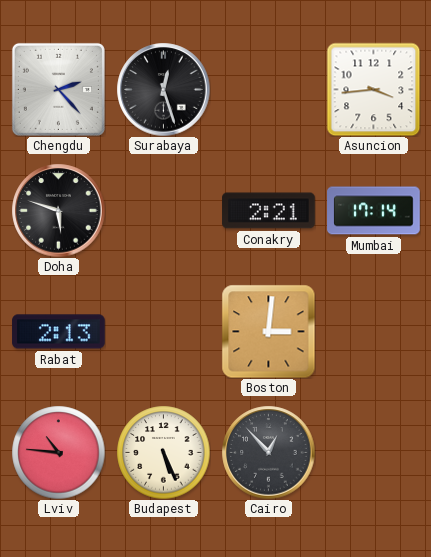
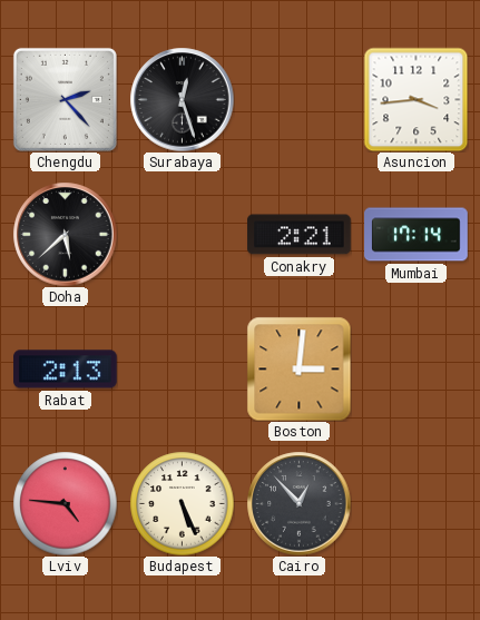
Doha: 5:48 -> 5:38
Lviv: 10:46 -> 4:46
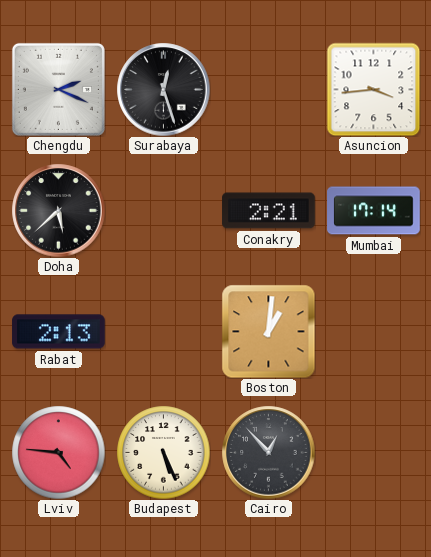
Chengdu: 2:23 -> 2:19
Boston: 3:01 -> 1:01
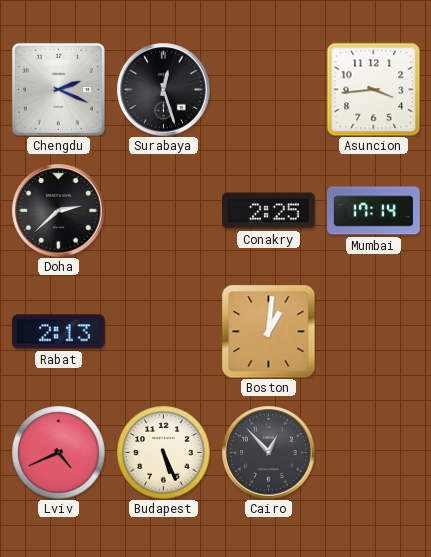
Doha: 5:38 -> 2:38
Conakry: 2:21 -> 2:25
Lviv: 4:46 -> 4:41
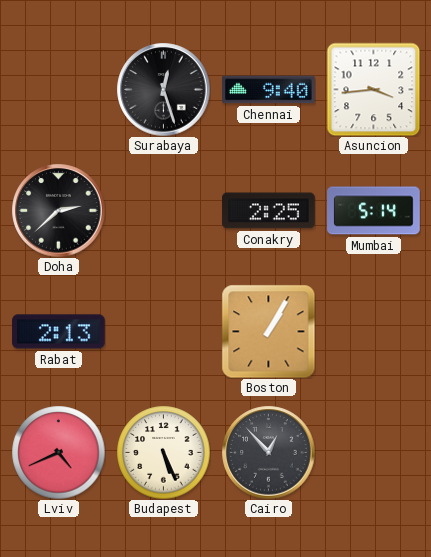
Chengdu: 2:19 -> none
Chennai: none -> 9:40
Mumbai: 17:14 -> 5:14
Boston: 1:01 -> 1:05
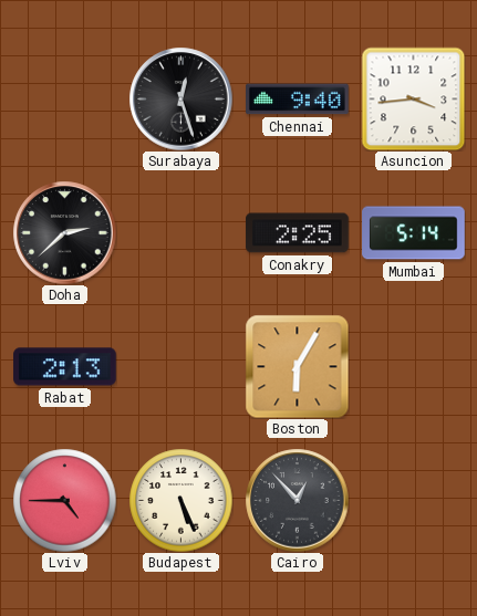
Boston: 1:05 -> 6:05
Lviv: 4:41 -> 4:45
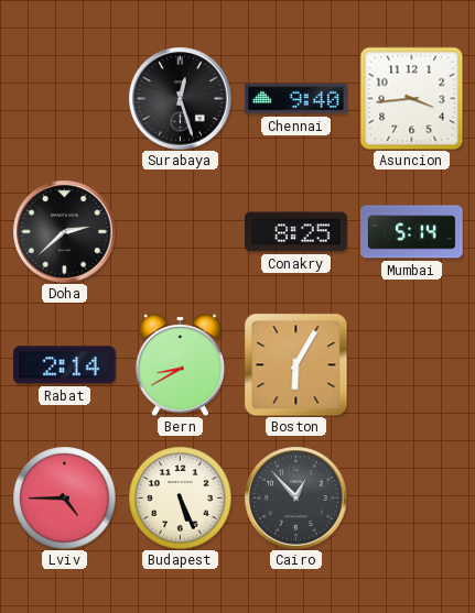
Conakry: 2:25 -> 8:25
Rabat: 2:13 -> 2:14
Bern: none -> 8:40
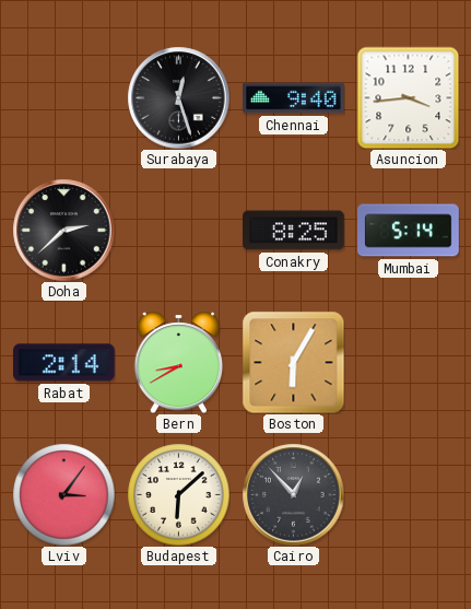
Lviv: 4:45 -> 3:06
Budapest: 5:26 -> 6:08
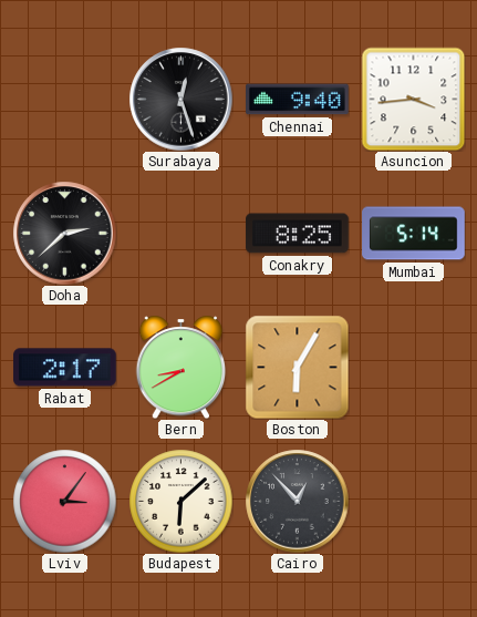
Rabat: 2:14 -> 2:17
